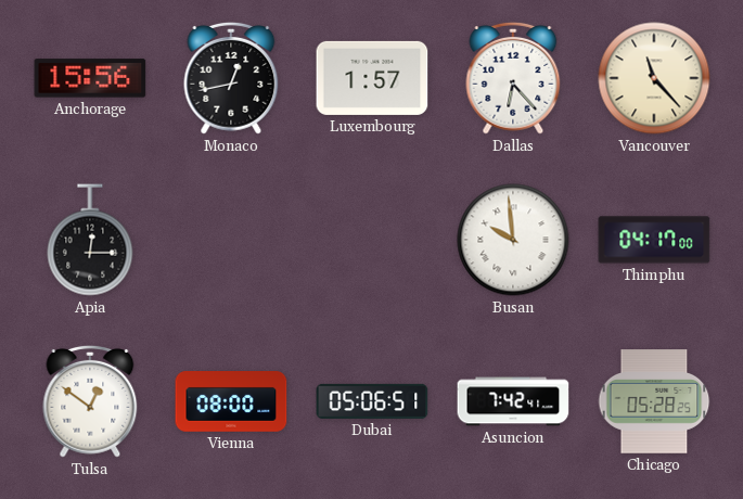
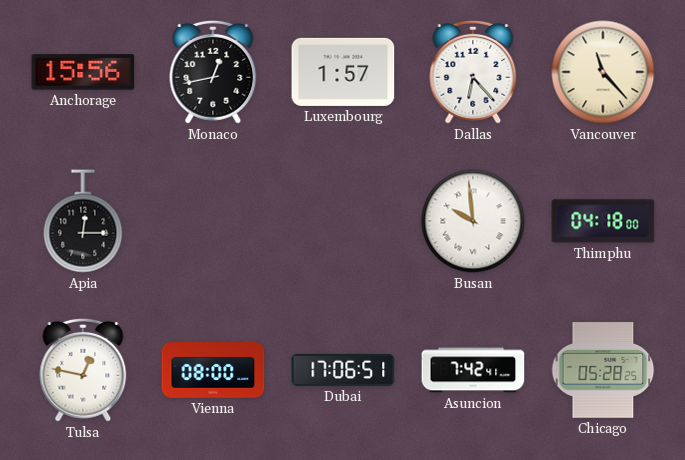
Thimphu: 04:17 -> 04:18
Tulsa: 12:51 -> 12:47
Dubai: 05:06 -> 17:06
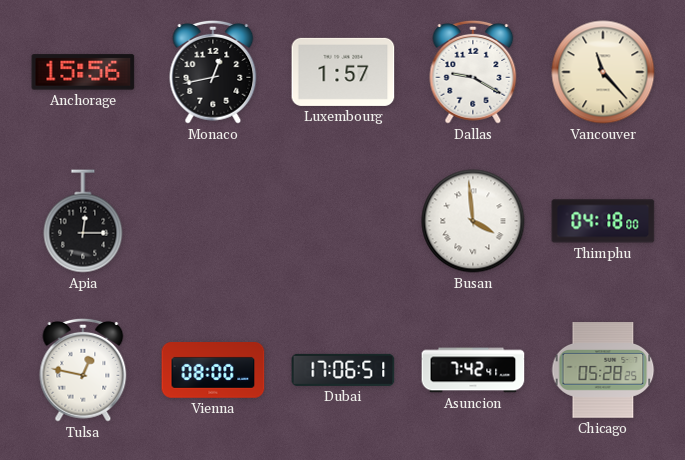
Dallas: 6:23 -> 9:20
Busan: 9:59 -> 3:59
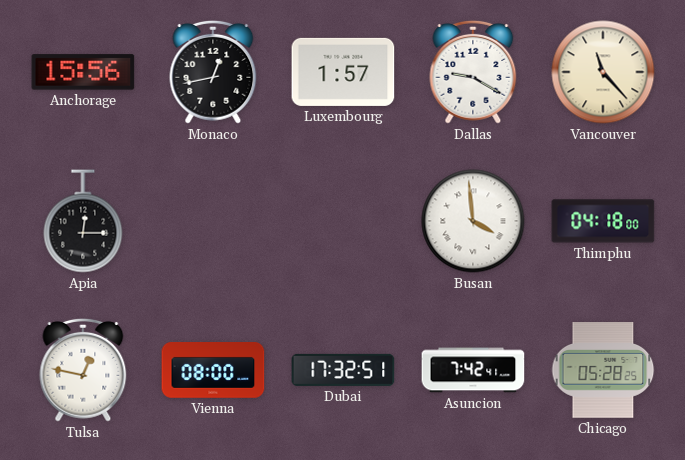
Dubai: 17:06 -> 17:32
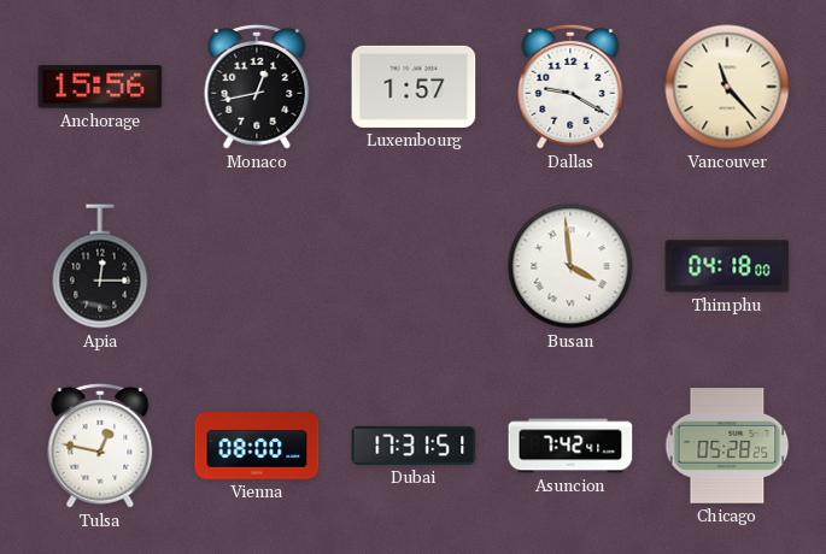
Dubai: 17:32 -> 17:31
